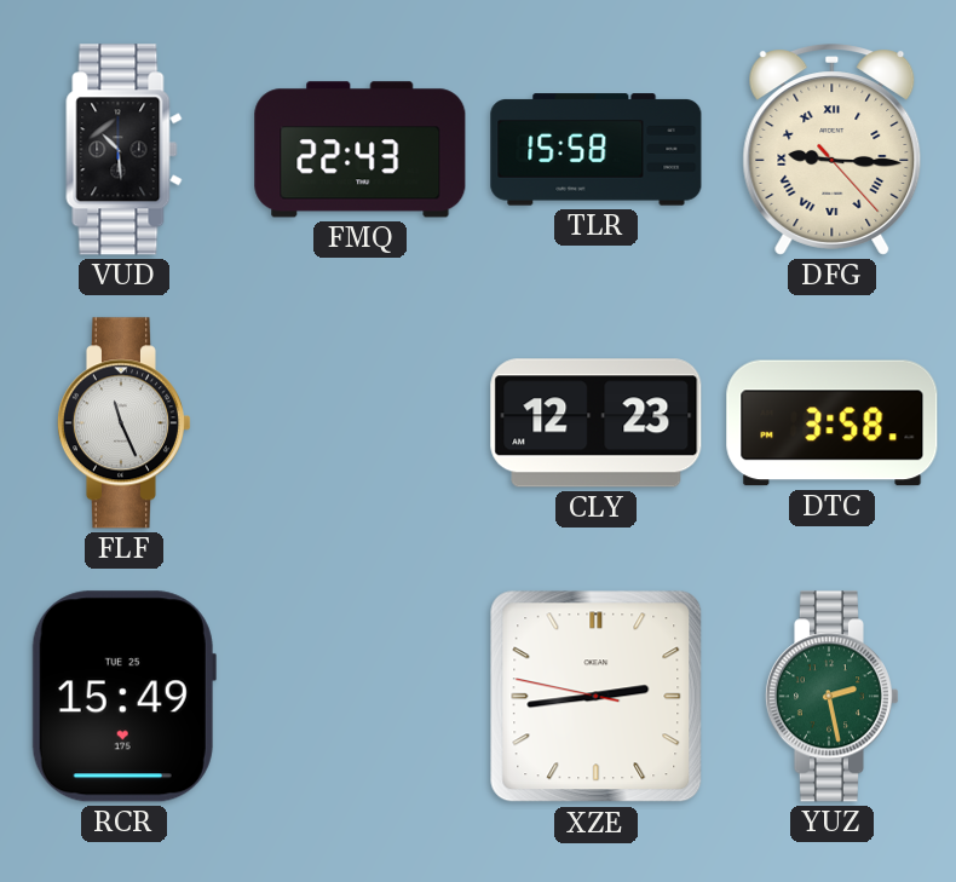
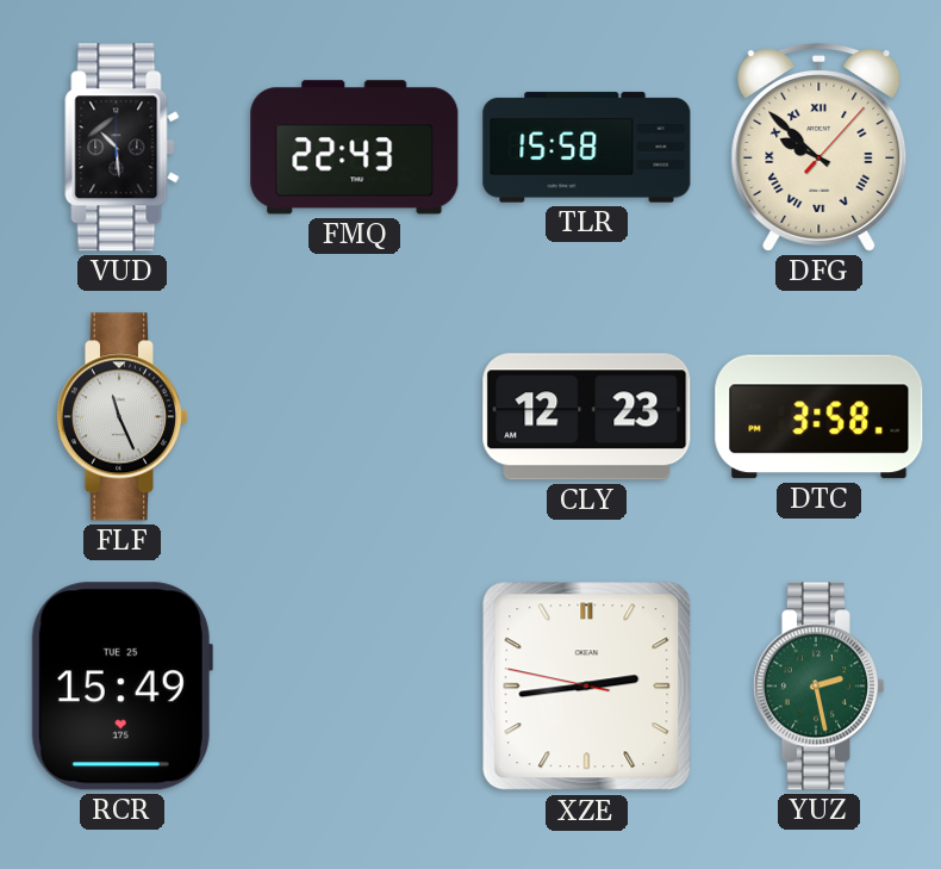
DFG: 9:15 -> 9:52
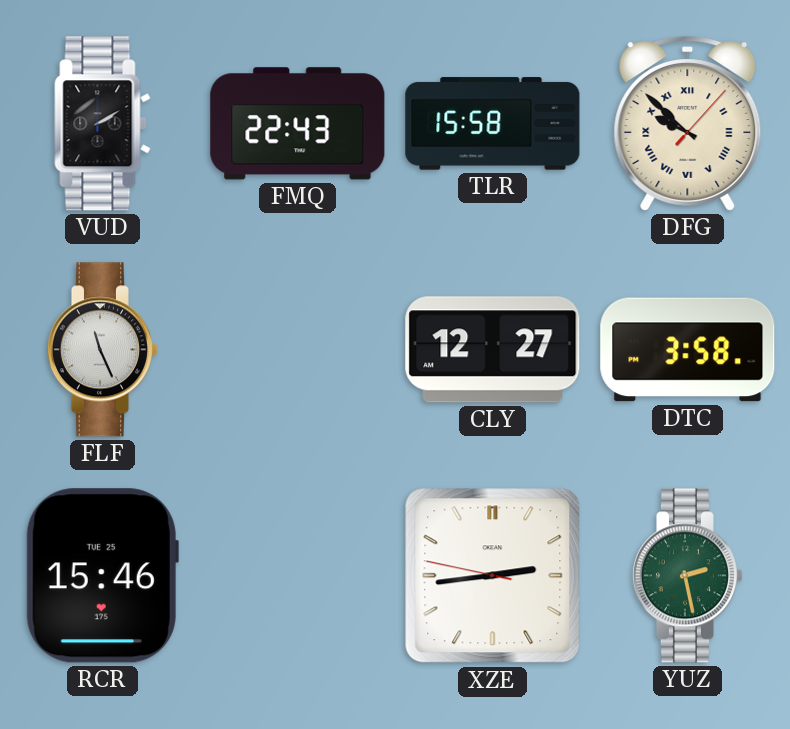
VUD: 10:29 -> 2:10
CLY: 12:23 -> 12:27
RCR: 15:49 -> 15:46
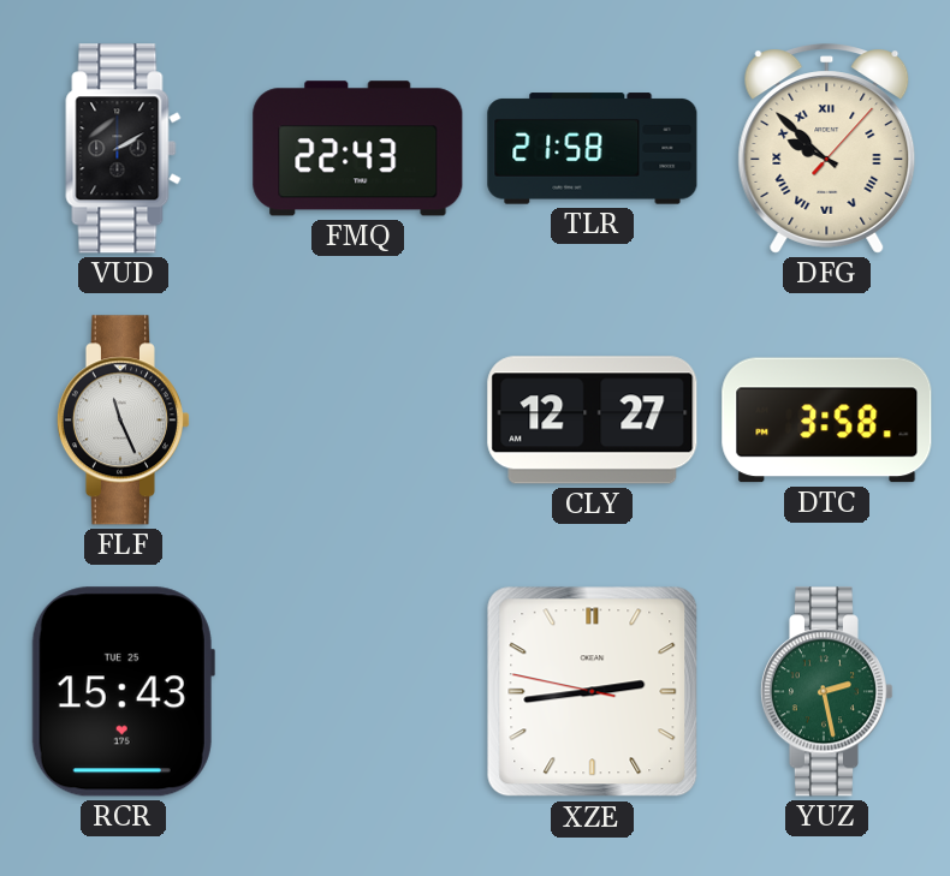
TLR: 15:58 -> 21:58
RCR: 15:46 -> 15:43
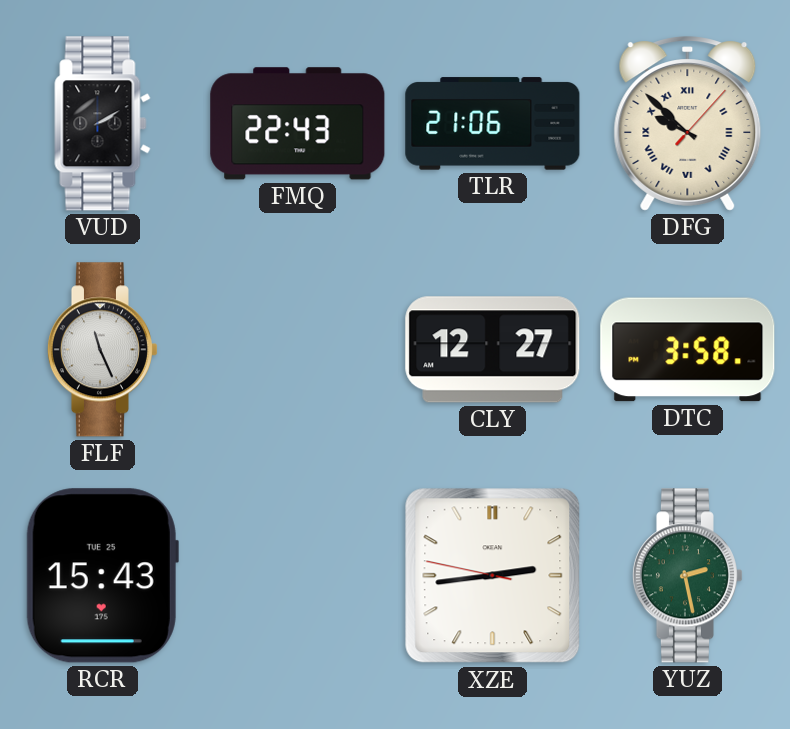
TLR: 21:58 -> 21:06
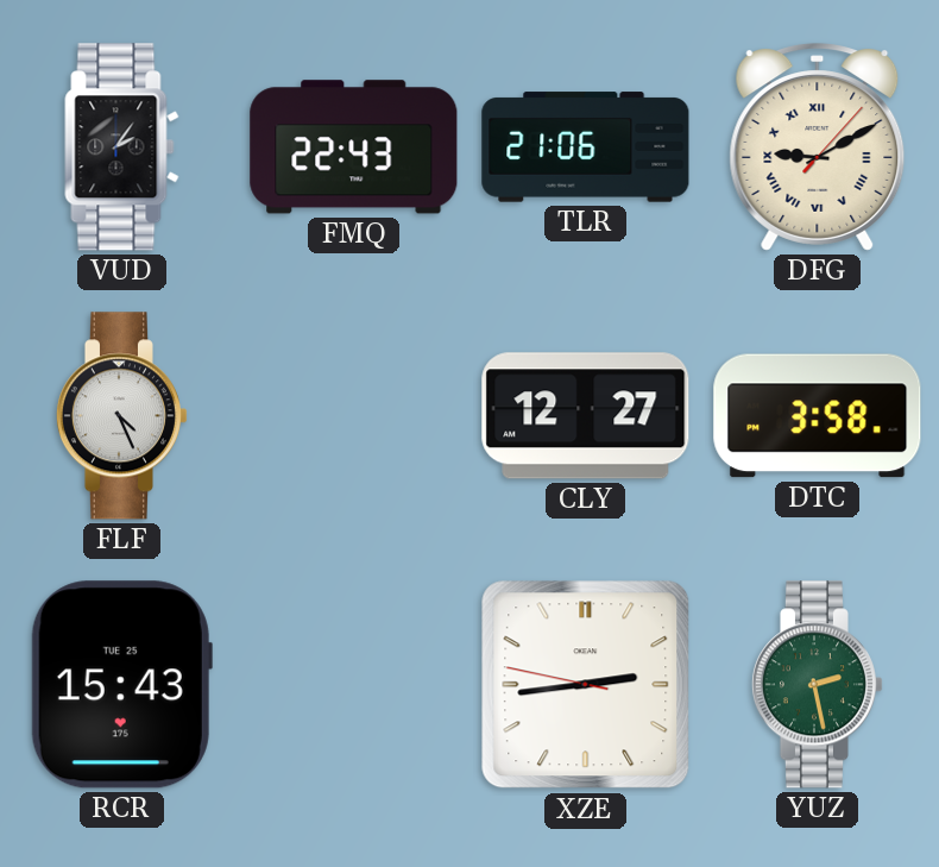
VUD: 2:10 -> 2:06
DFG: 9:52 -> 9:10
FLF: 11:26 -> 4:26
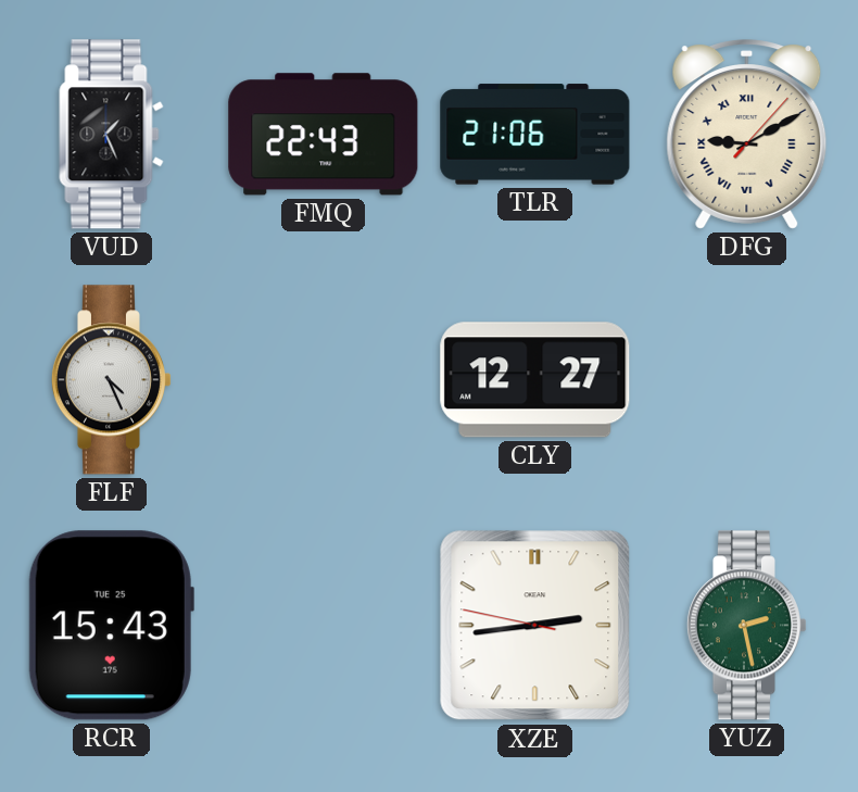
VUD: 2:06 -> 1:26
DTC: 3:58 -> none
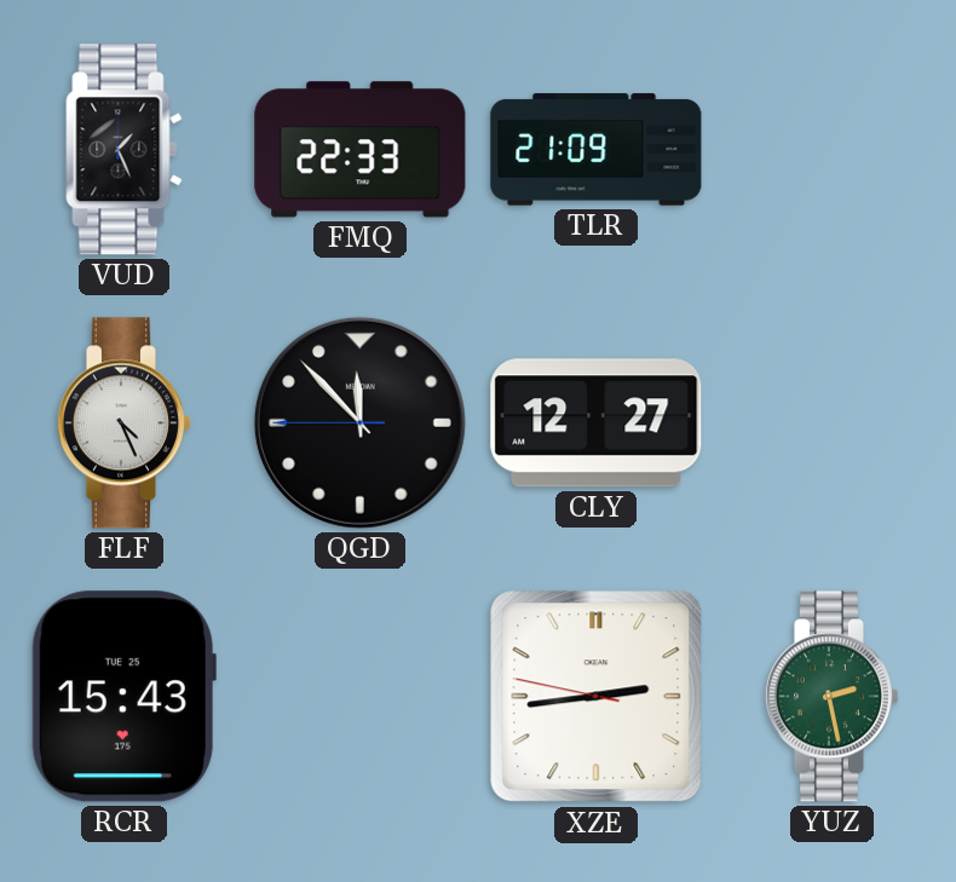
FMQ: 22:43 -> 22:33
TLR: 21:06 -> 21:09
DFG: 9:10 -> none
QGD: none -> 11:52
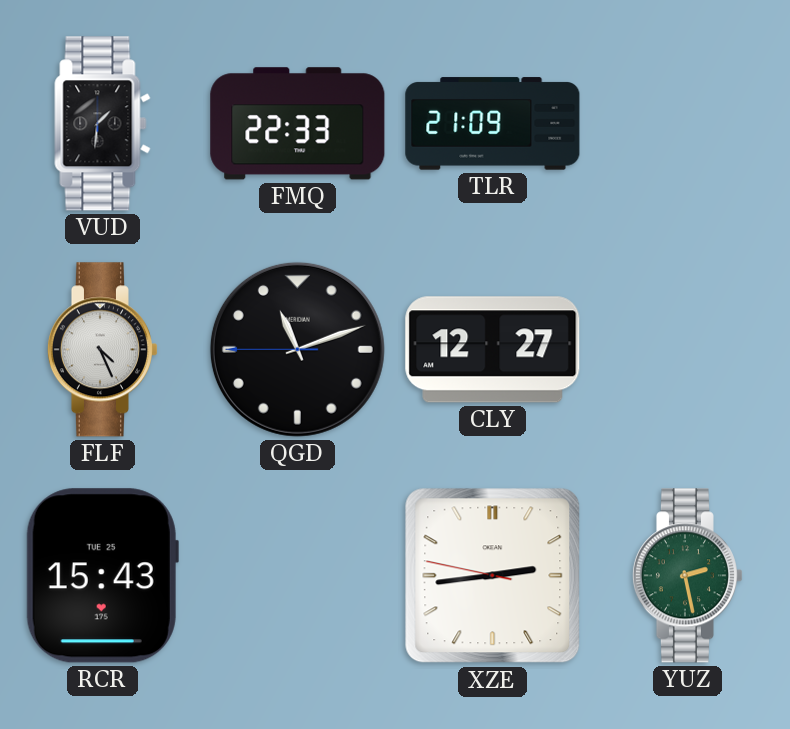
VUD: 1:26 -> 1:31
QGD: 11:52 -> 11:11
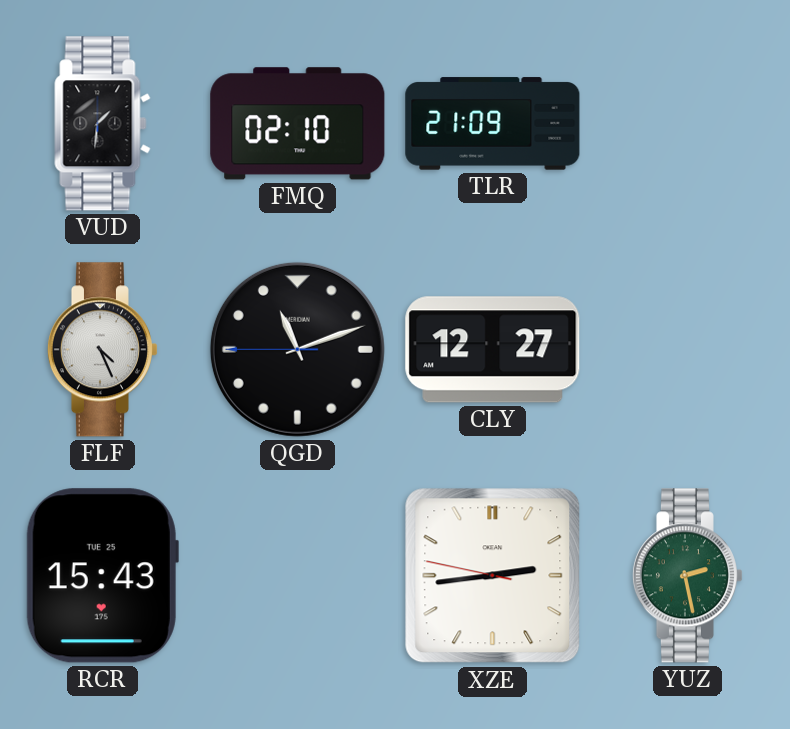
FMQ: 22:33 -> 02:10
